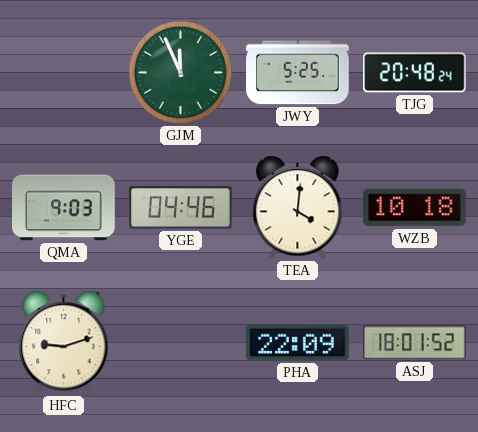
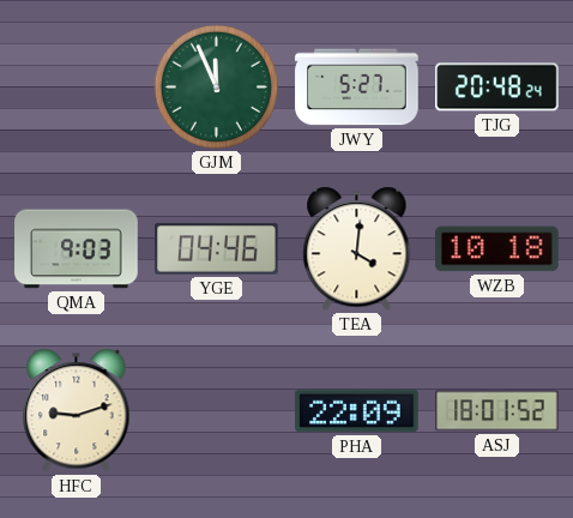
JWY: 5:25 -> 5:27
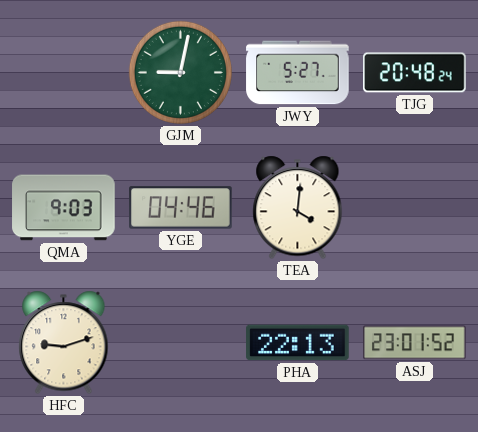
GJM: 11:56 -> 9:02
WZB: 10:18 -> none
PHA: 22:09 -> 22:13
ASJ: 18:01 -> 23:01
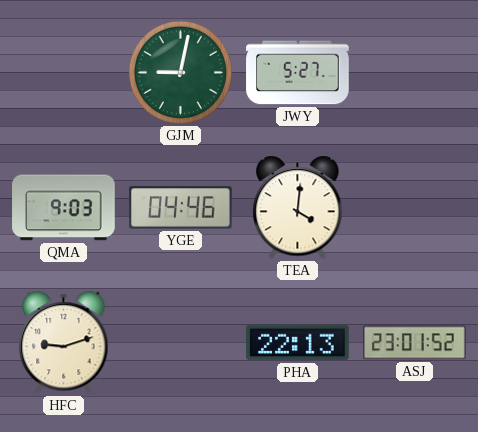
TJG: 20:48 -> none
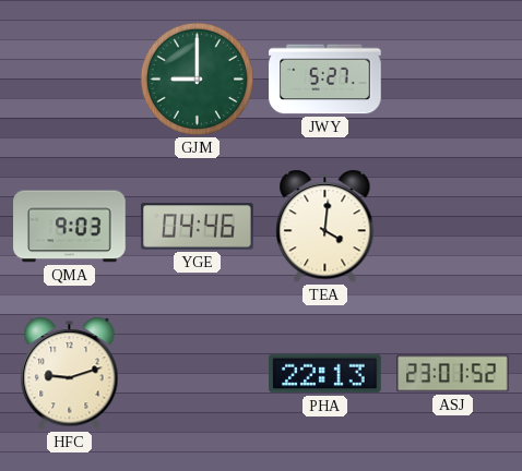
GJM: 9:02 -> 9:00
